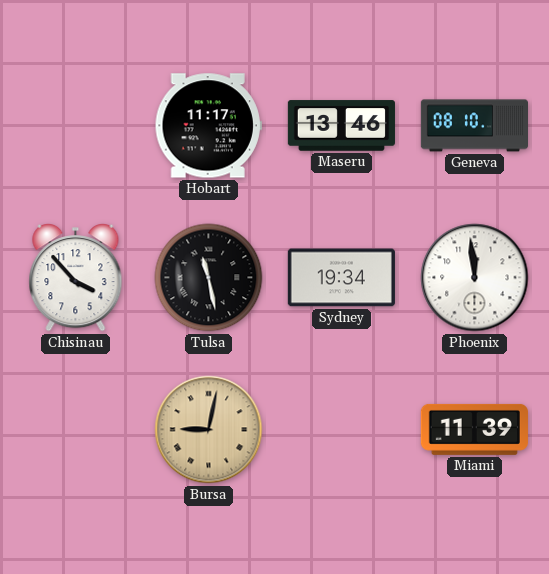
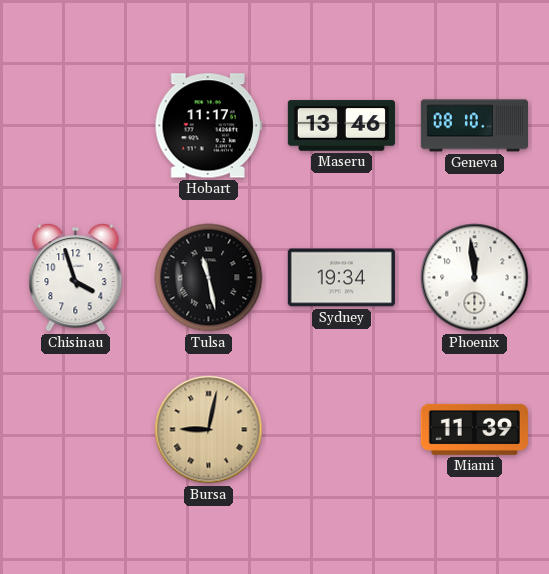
Chisinau: 3:53 -> 3:57
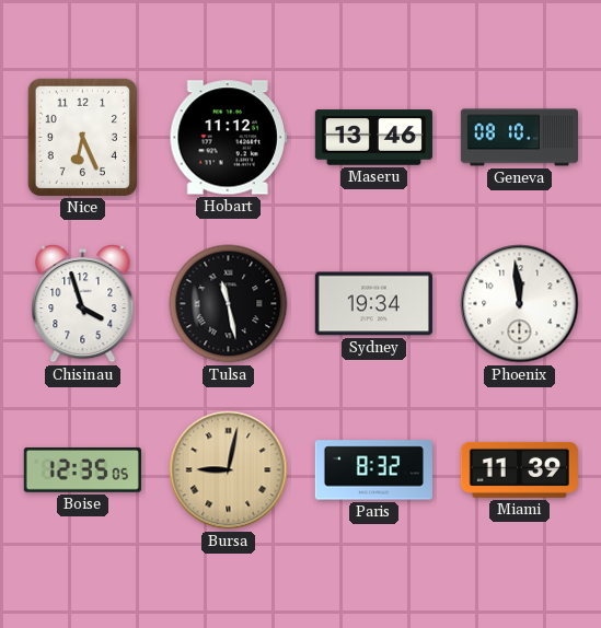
Nice: none -> 6:26
Hobart: 11:17 -> 11:12
Boise: none -> 12:35
Paris: none -> 8:32
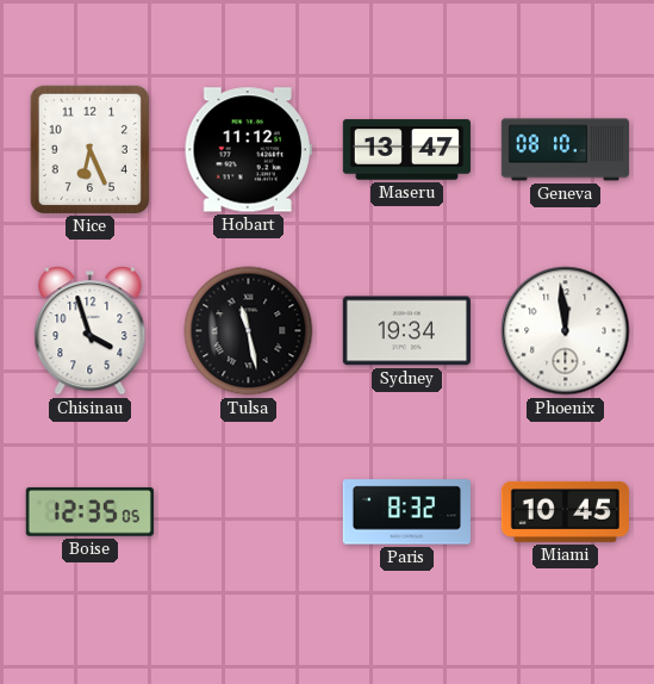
Maseru: 13:46 -> 13:47
Bursa: 9:02 -> none
Miami: 11:39 -> 10:45
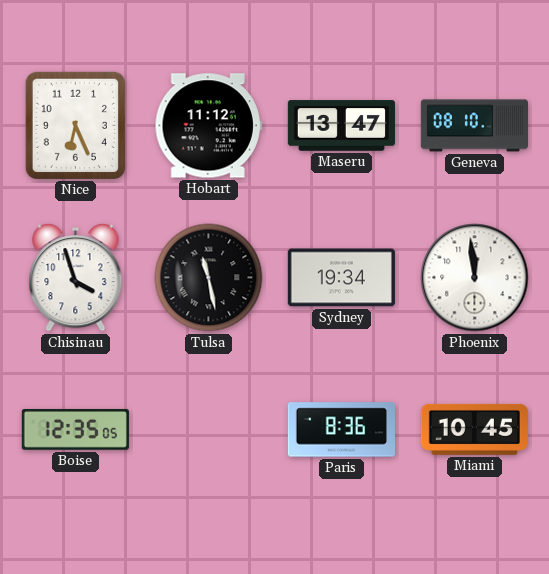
Paris: 8:32 -> 8:36
